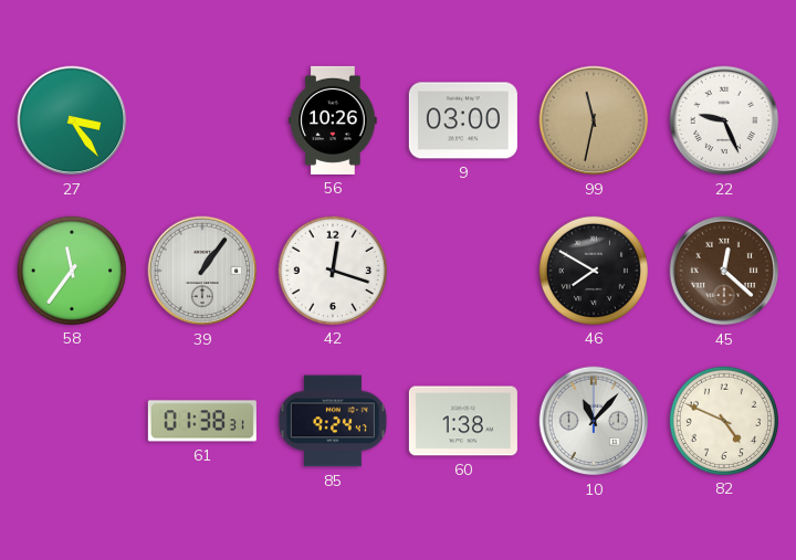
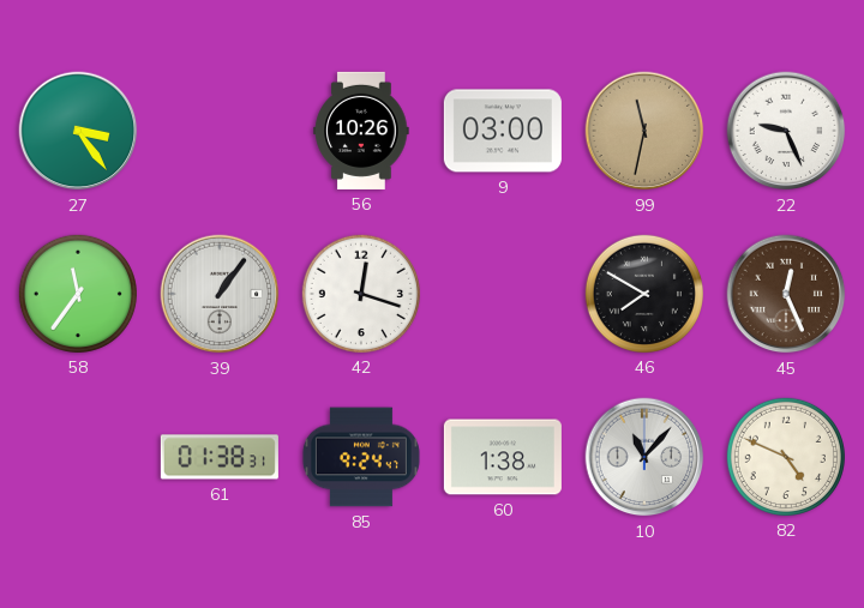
45: 12:22 -> 12:26
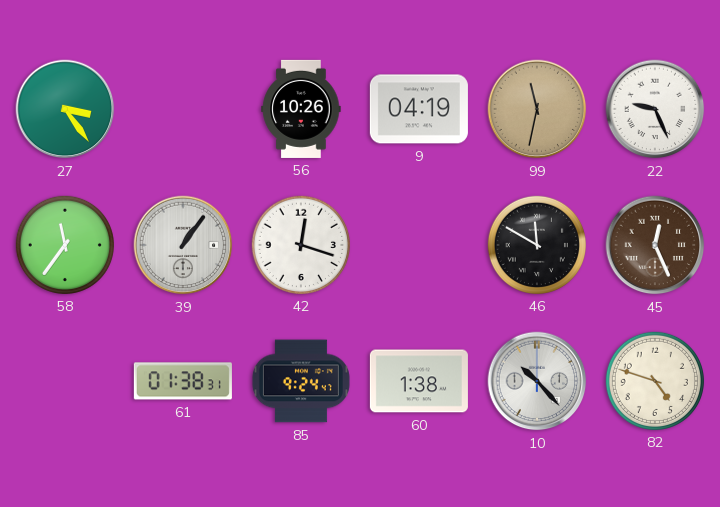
9: 03:00 -> 04:19
46: 7:50 -> 11:50
10: 11:07 -> 10:23
82: 4:49 -> 4:48
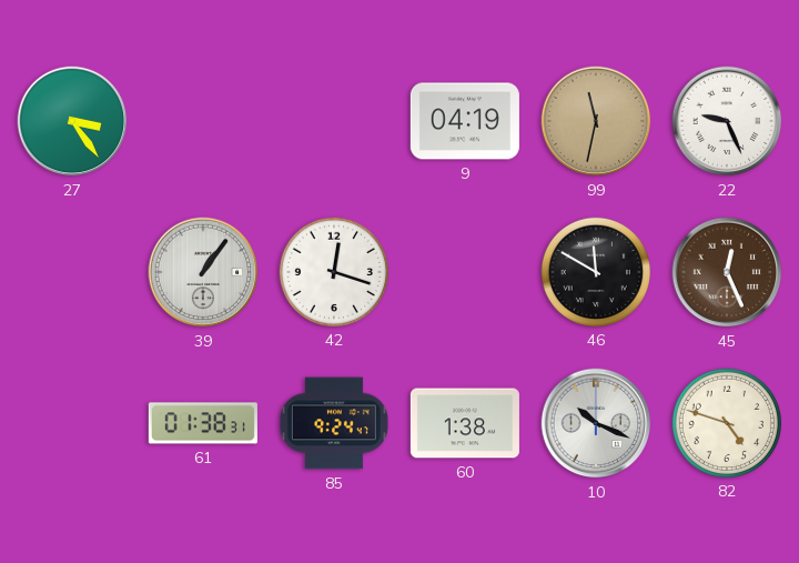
56: 10:26 -> none
58: 11:36 -> none
10: 10:23 -> 10:19
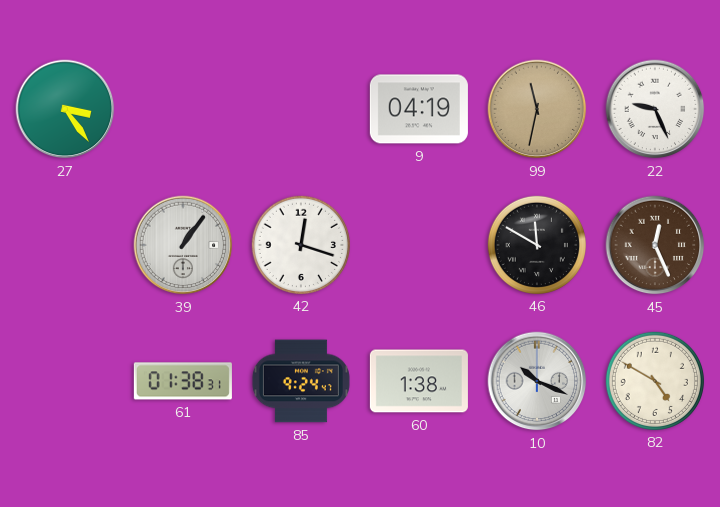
82: 4:48 -> 4:50
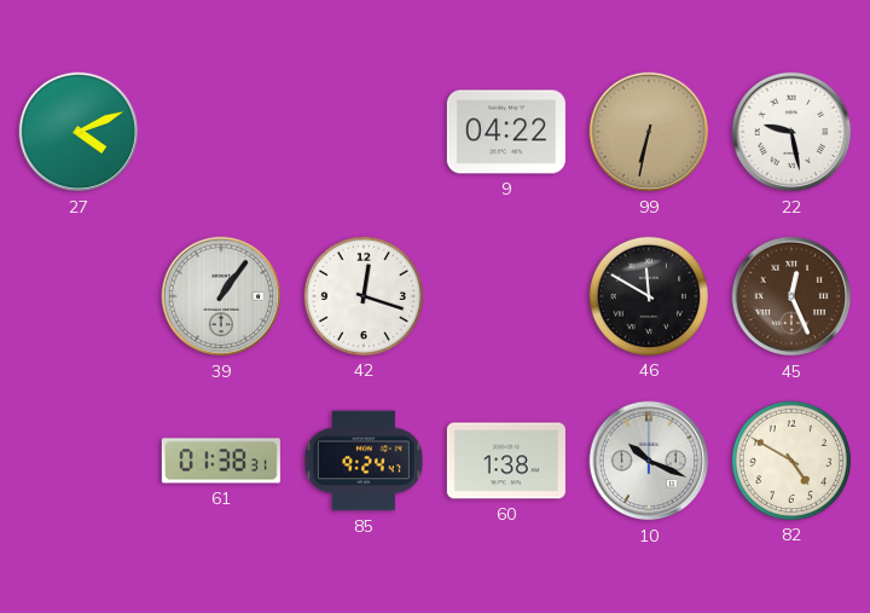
27: 3:24 -> 4:11
9: 04:19 -> 04:22
99: 11:32 -> 6:32
22: 9:26 -> 9:28
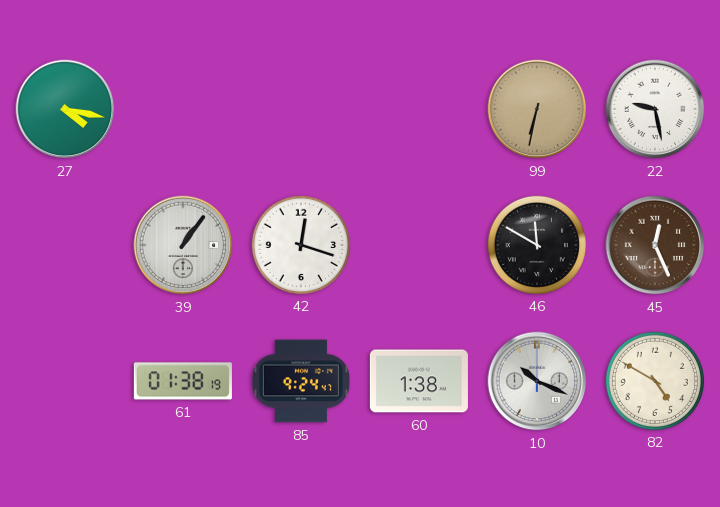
27: 4:11 -> 4:17
9: 04:22 -> none
61: 01:38:31 -> 01:38:19
